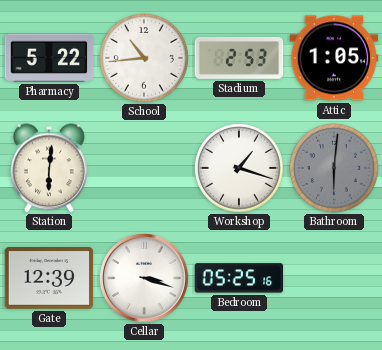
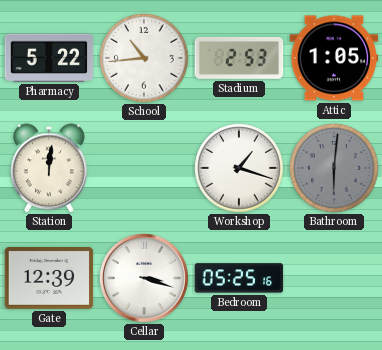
Station: 6:01 -> 12:01
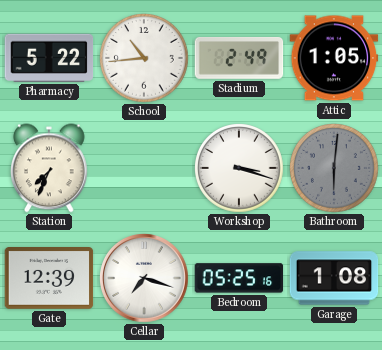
Stadium: 2:53 -> 2:49
Station: 12:01 -> 7:34
Workshop: 1:18 -> 3:18
Cellar: 3:18 -> 7:18
Garage: none -> 1:08
